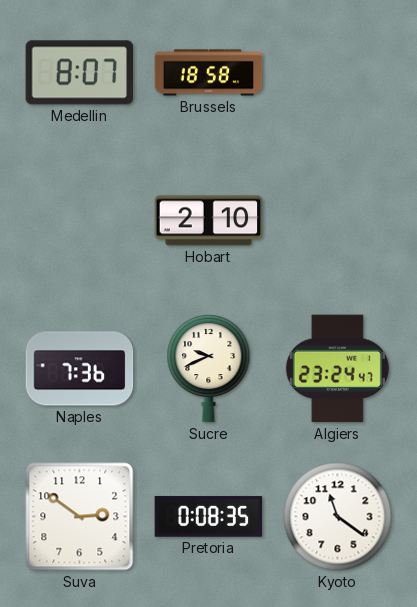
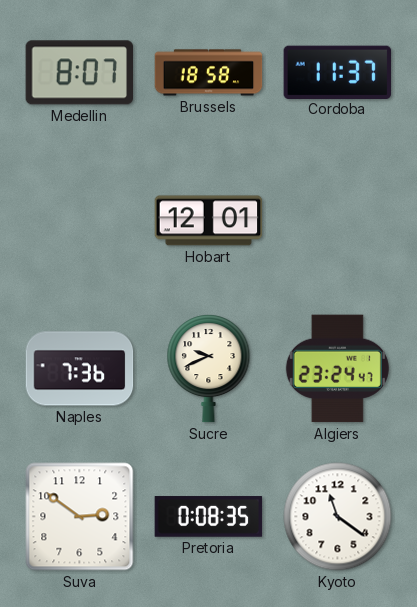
Cordoba: none -> 11:37
Hobart: 2:10 -> 12:01
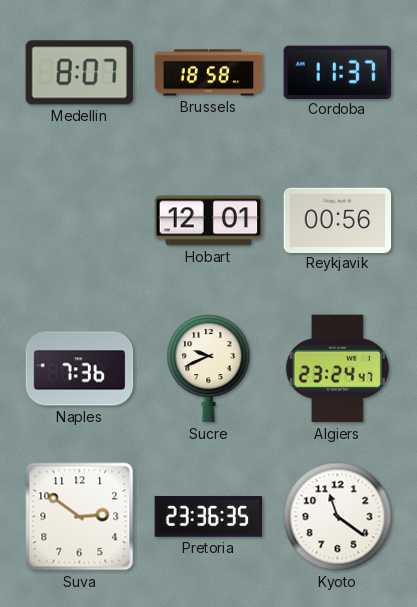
Reykjavik: none -> 00:56
Pretoria: 0:08 -> 23:36
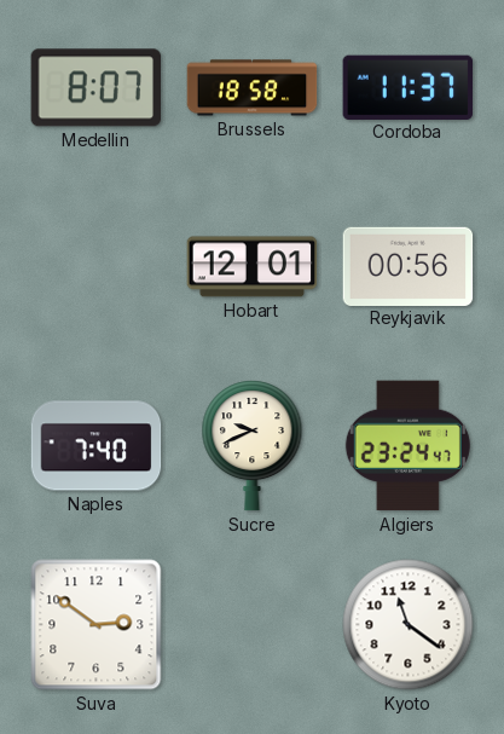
Naples: 7:36 -> 7:40
Pretoria: 23:36 -> none
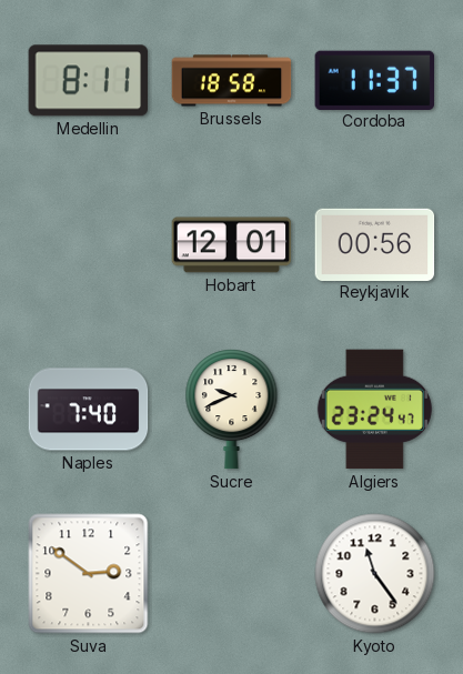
Medellin: 8:07 -> 8:11
Kyoto: 11:21 -> 11:24
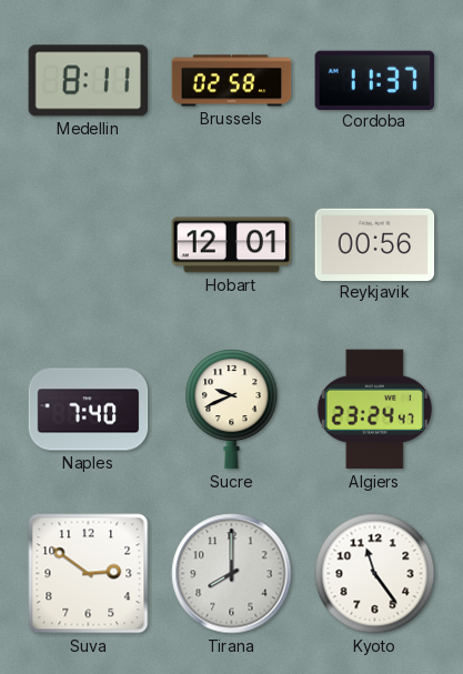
Brussels: 18:58 -> 02:58
Tirana: none -> 8:00
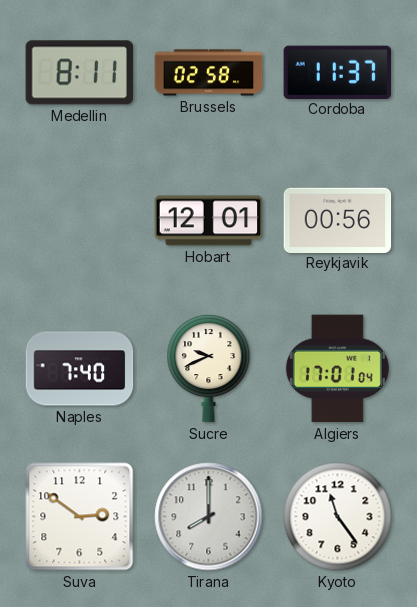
Algiers: 23:24 -> 17:01
